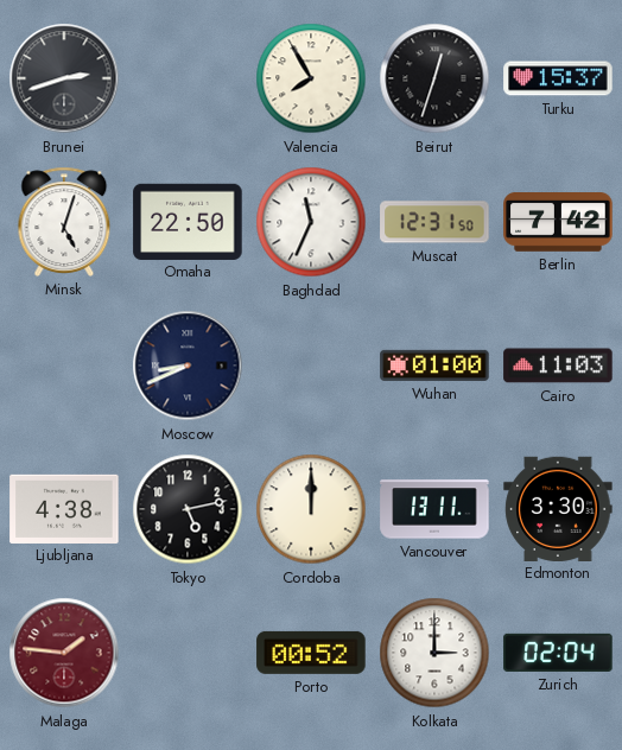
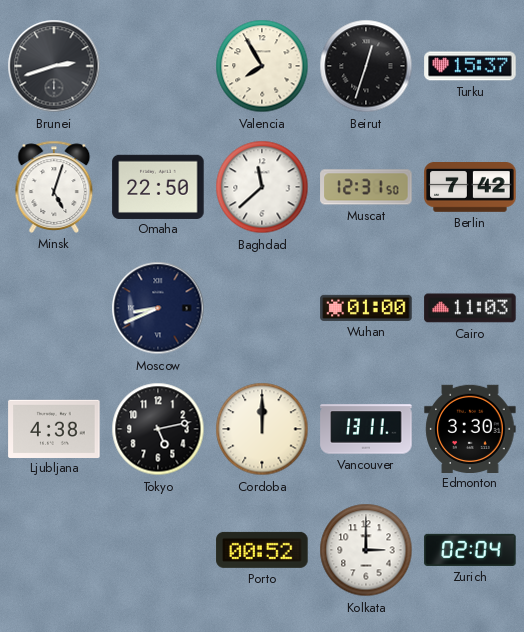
Baghdad: 11:34 -> 11:38
Malaga: 1:46 -> none
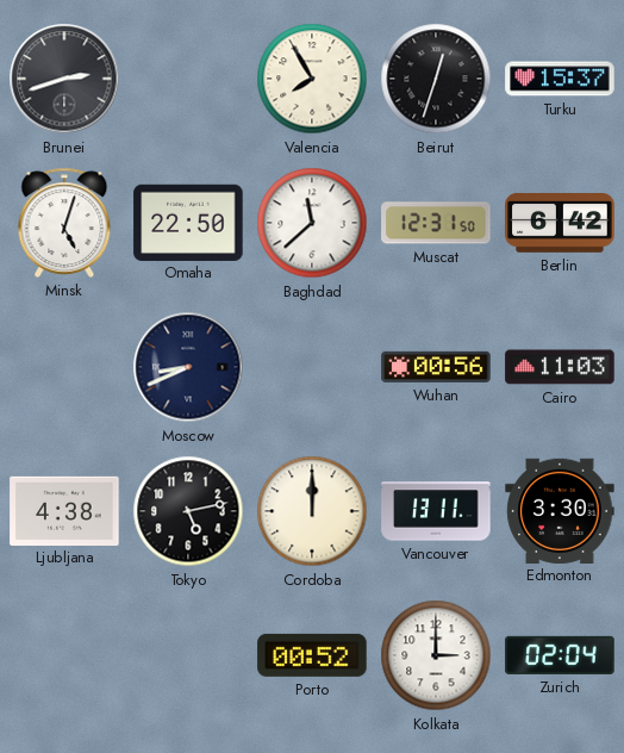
Berlin: 7:42 -> 6:42
Wuhan: 01:00 -> 00:56
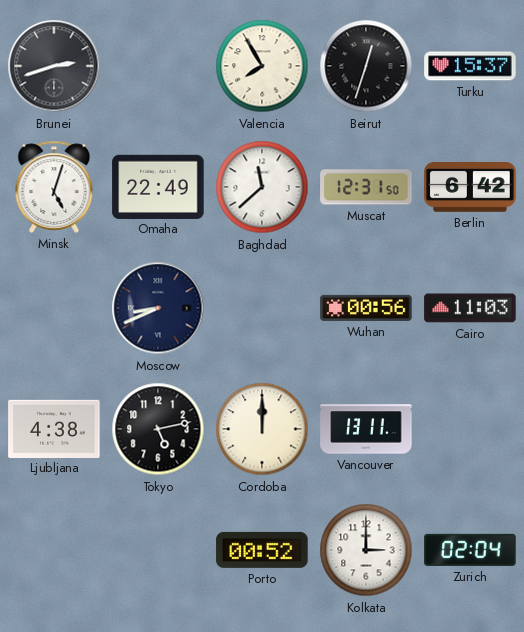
Omaha: 22:50 -> 22:49
Edmonton: 3:30 -> none
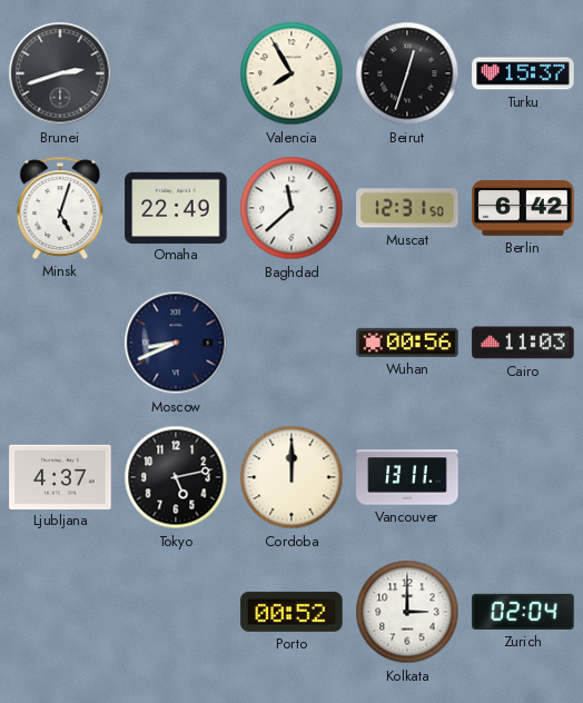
Ljubljana: 4:38 -> 4:37
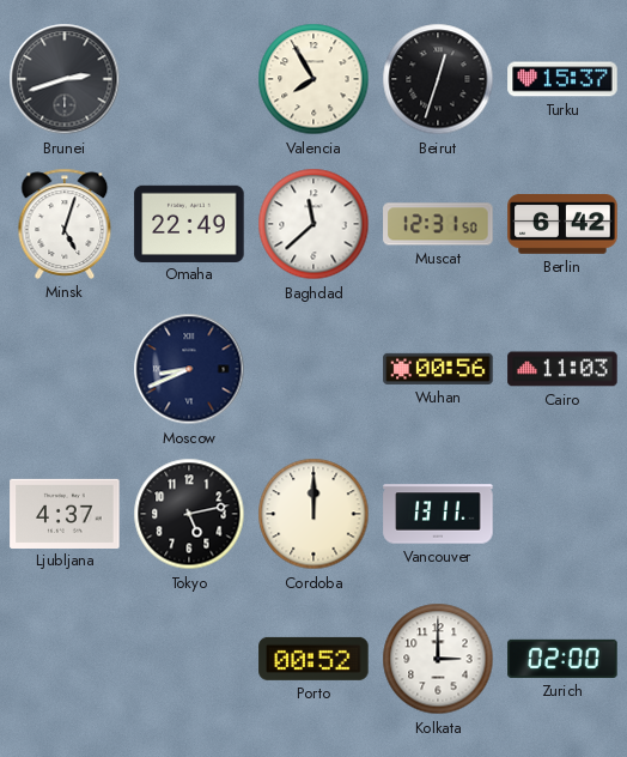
Zurich: 02:04 -> 02:00
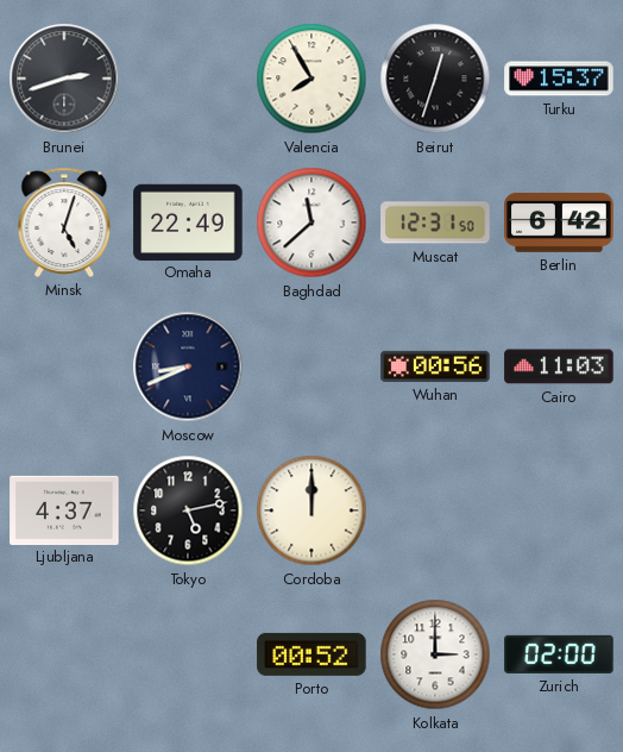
Vancouver: 13:11 -> none
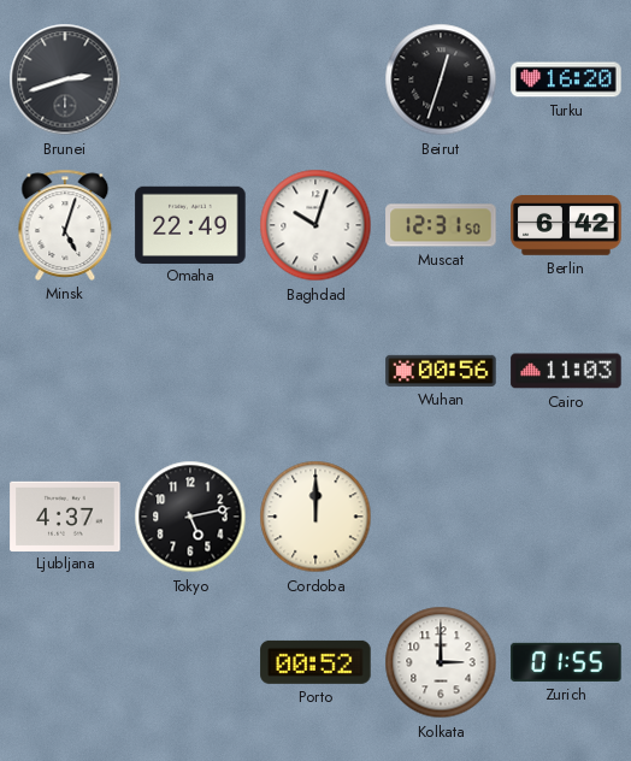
Valencia: 7:55 -> none
Turku: 15:37 -> 16:20
Baghdad: 11:38 -> 10:03
Moscow: 8:41 -> none
Zurich: 02:00 -> 01:55
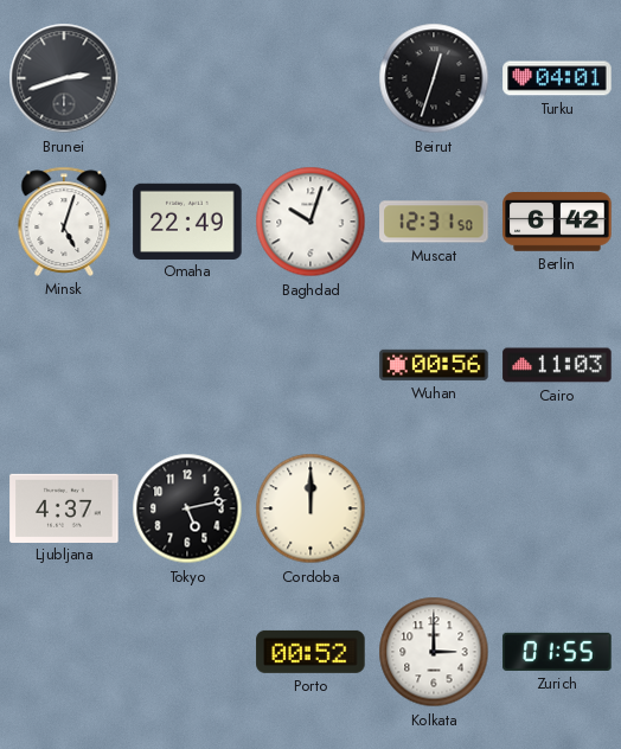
Turku: 16:20 -> 04:01
